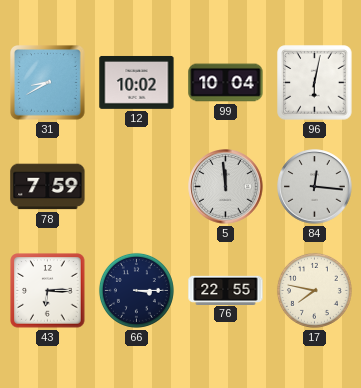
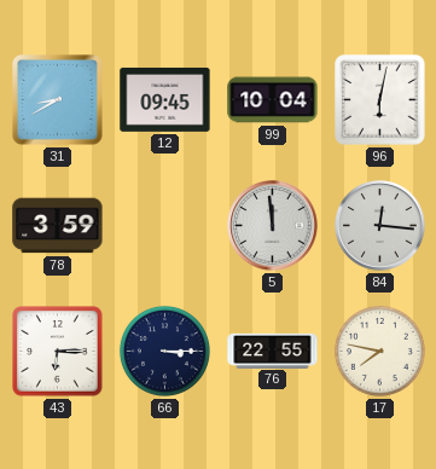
12: 10:02 -> 09:45
78: 7:59 -> 3:59
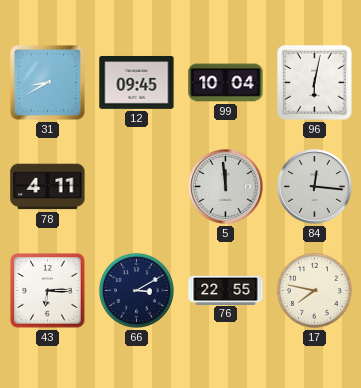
78: 3:59 -> 4:11
66: 3:15 -> 3:10
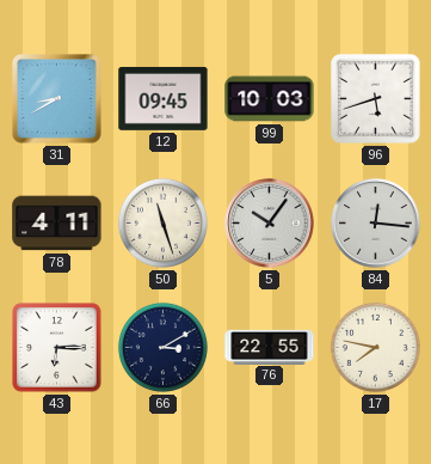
99: 10:04 -> 10:03
96: 6:02 -> 5:42
50: none -> 11:27
5: 11:59 -> 10:06
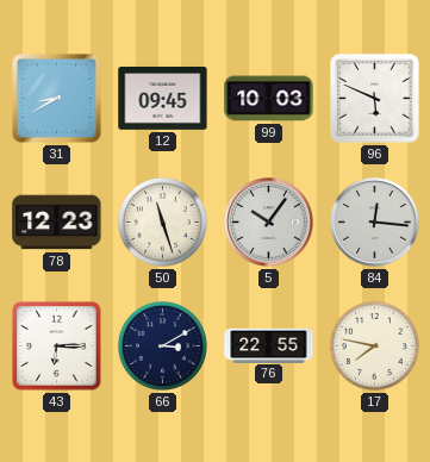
96: 5:42 -> 5:49
78: 4:11 -> 12:23
